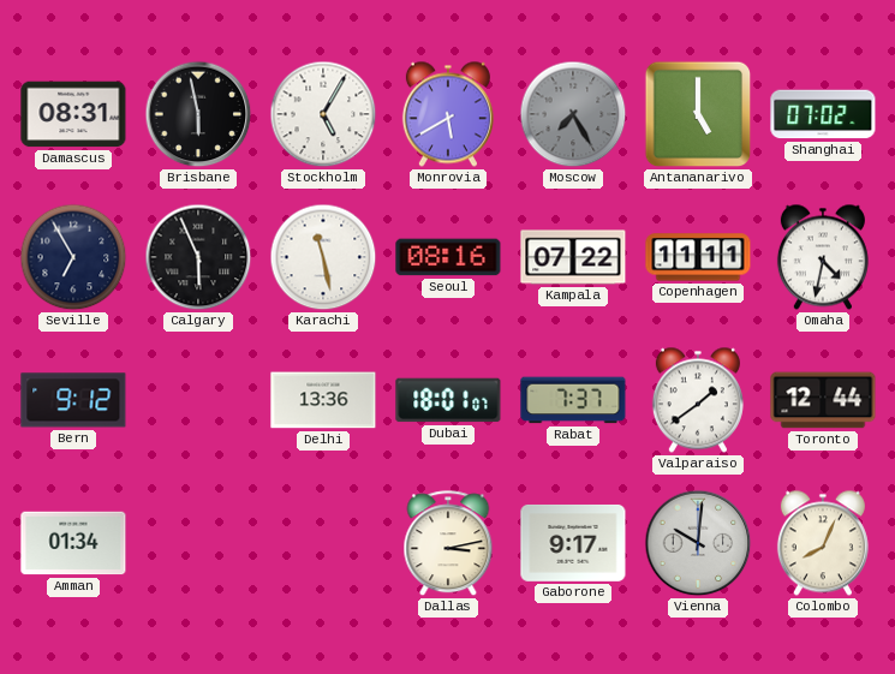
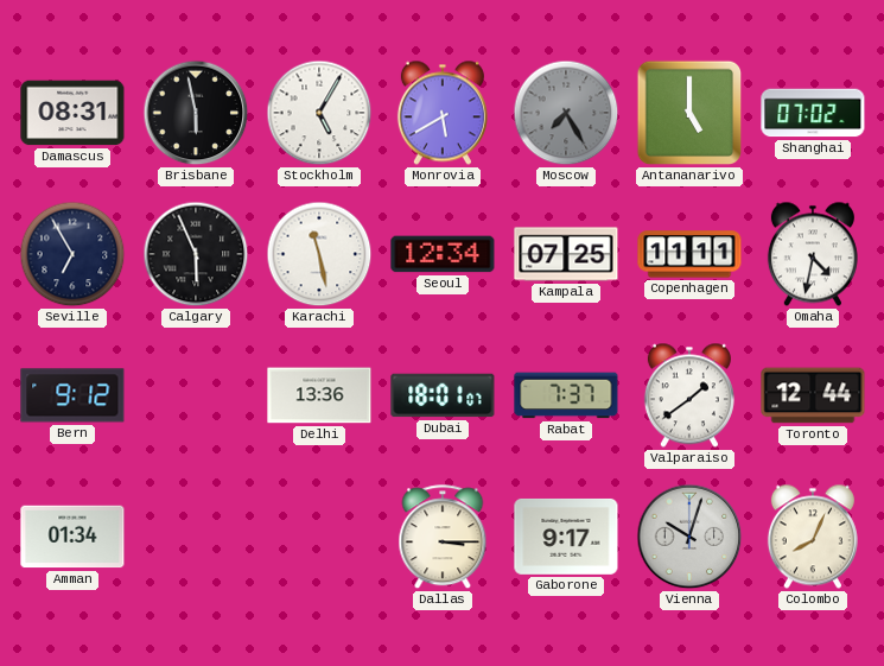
Seoul: 08:16 -> 12:34
Kampala: 07:22 -> 07:25
Dallas: 3:13 -> 3:15
Vienna: 10:01 -> 10:03
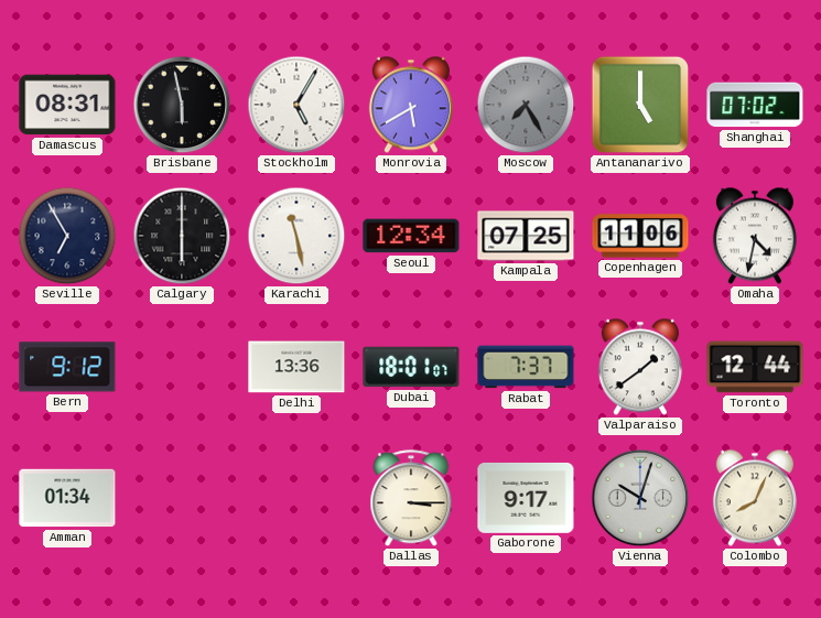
Calgary: 5:56 -> 6:00
Copenhagen: 11:11 -> 11:06
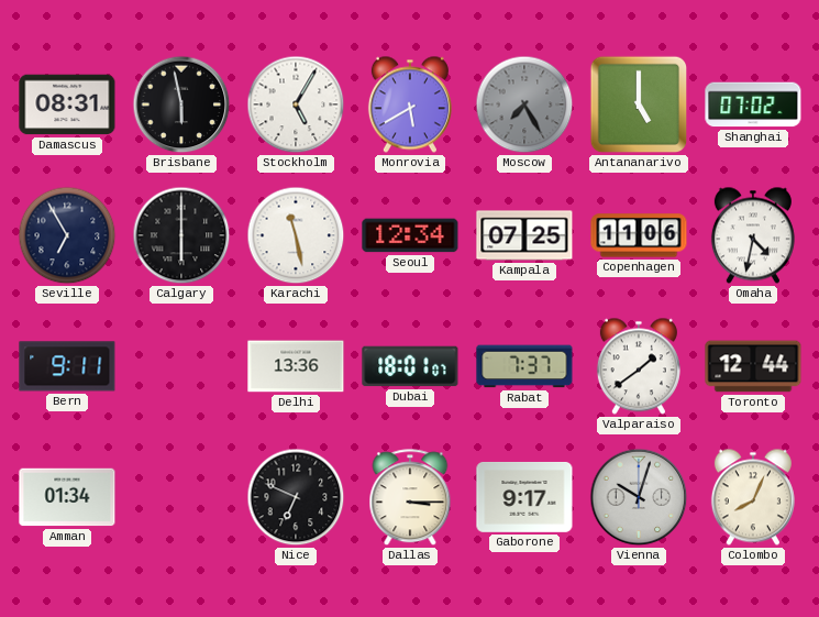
Bern: 9:12 -> 9:11
Nice: none -> 6:49
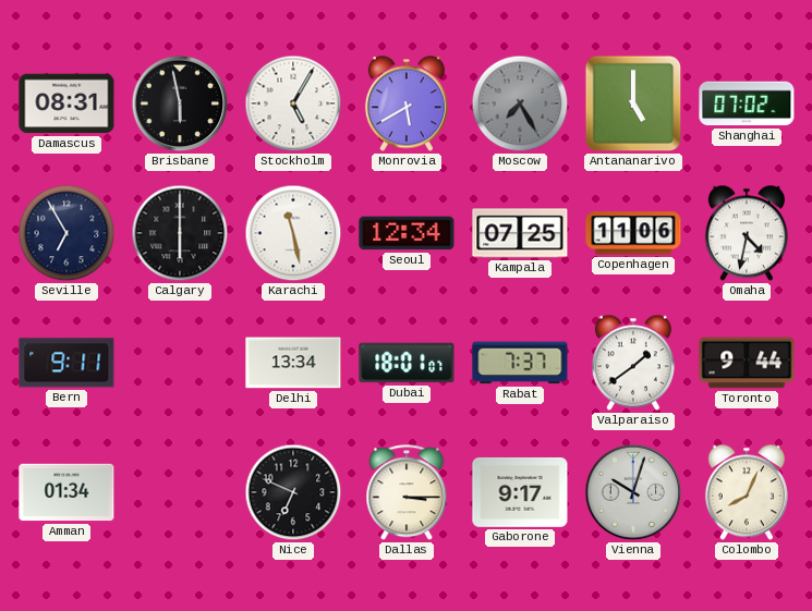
Delhi: 13:36 -> 13:34
Toronto: 12:44 -> 9:44
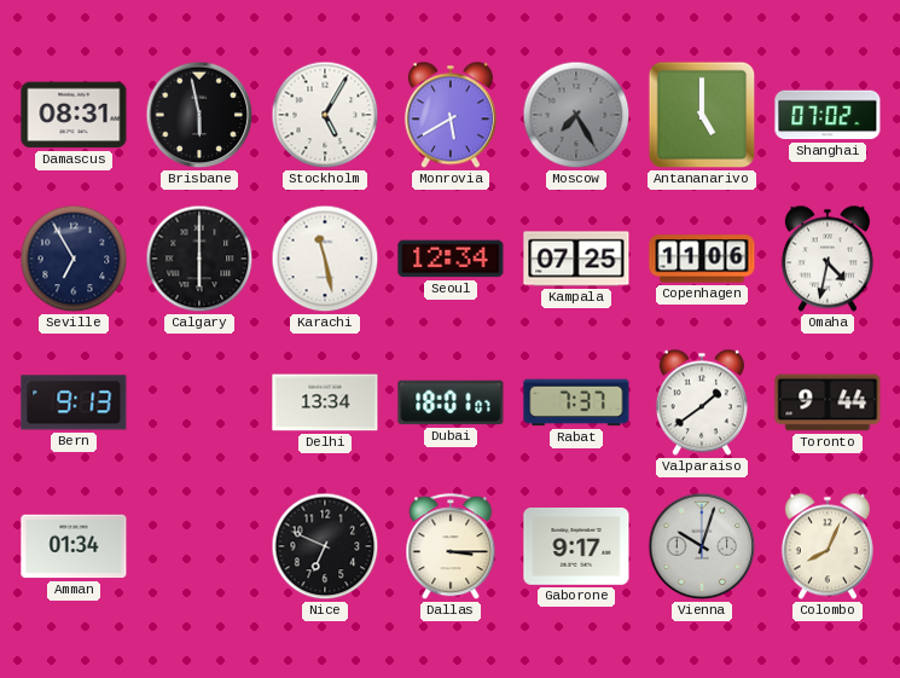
Bern: 9:11 -> 9:13
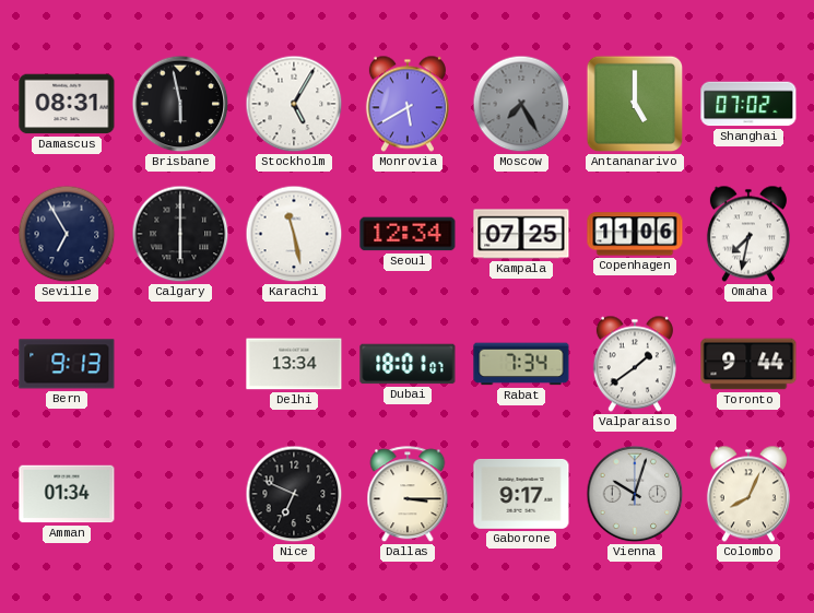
Omaha: 4:32 -> 7:32
Rabat: 7:37 -> 7:34
